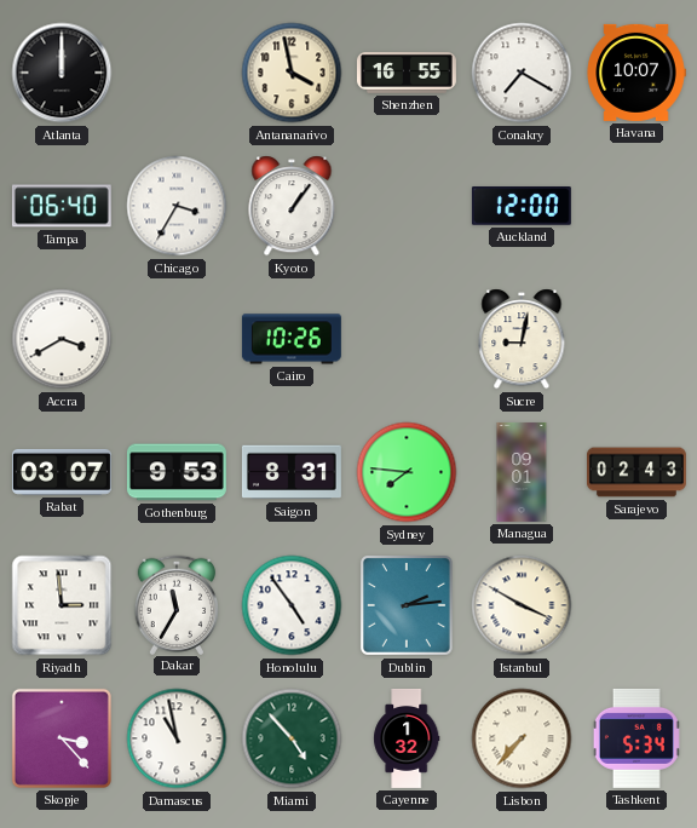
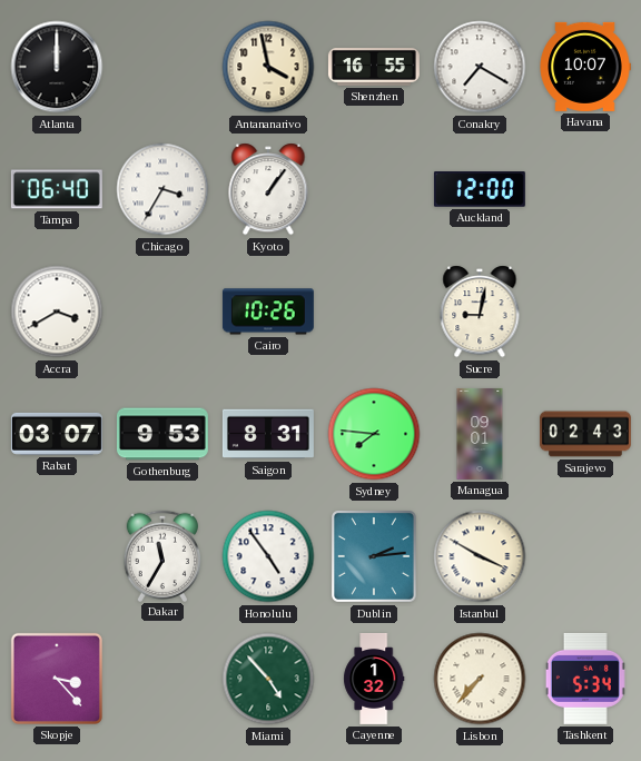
Riyadh: 2:59 -> none
Damascus: 10:58 -> none
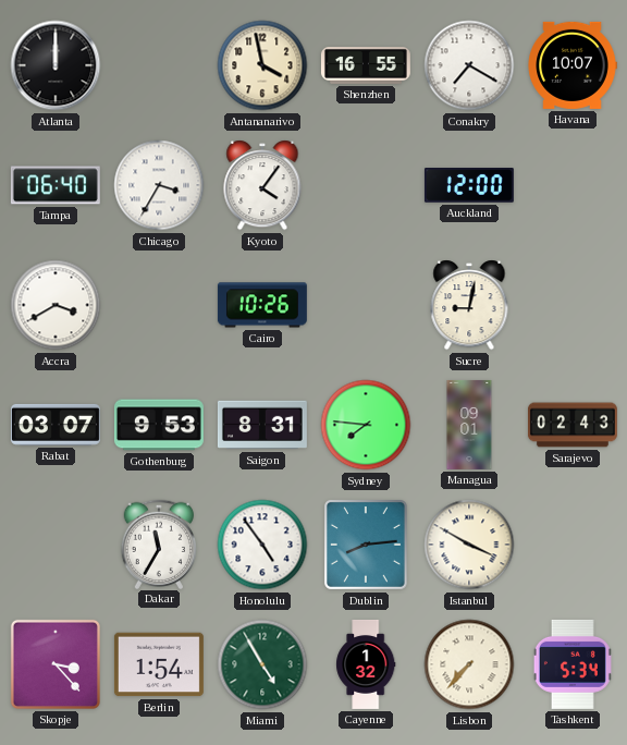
Kyoto: 1:06 -> 4:06
Dublin: 2:14 -> 8:14
Berlin: none -> 1:54
Miami: 4:53 -> 4:55
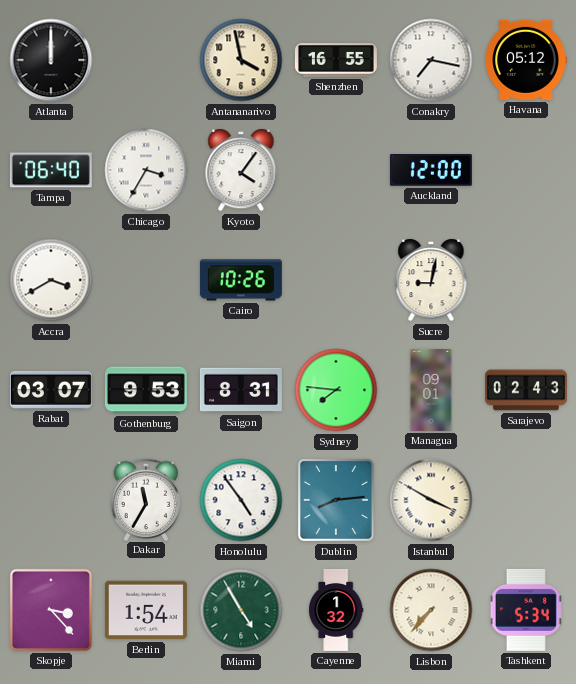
Conakry: 7:20 -> 7:17
Havana: 10:07 -> 05:12
